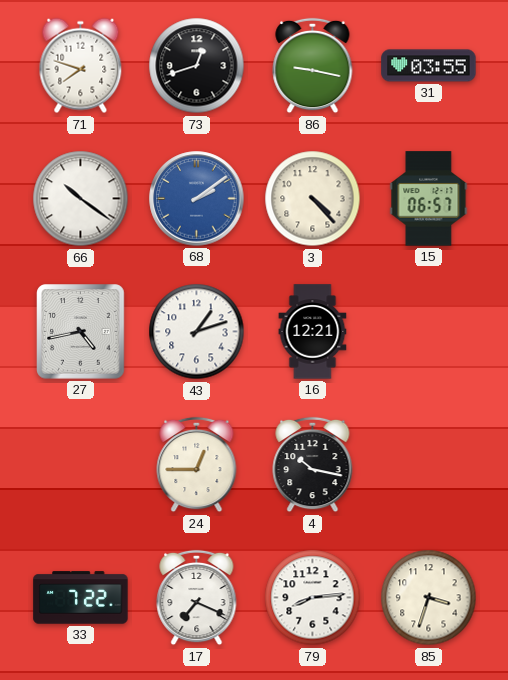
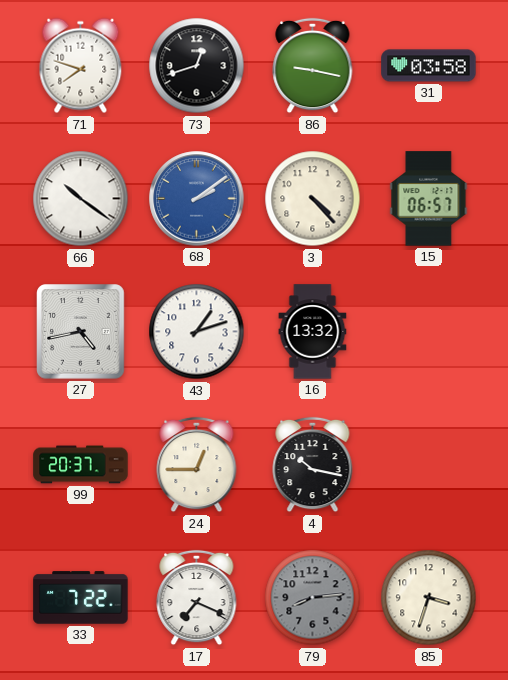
31: 03:55 -> 03:58
16: 12:21 -> 13:32
99: none -> 20:37
79 dial: white -> grey
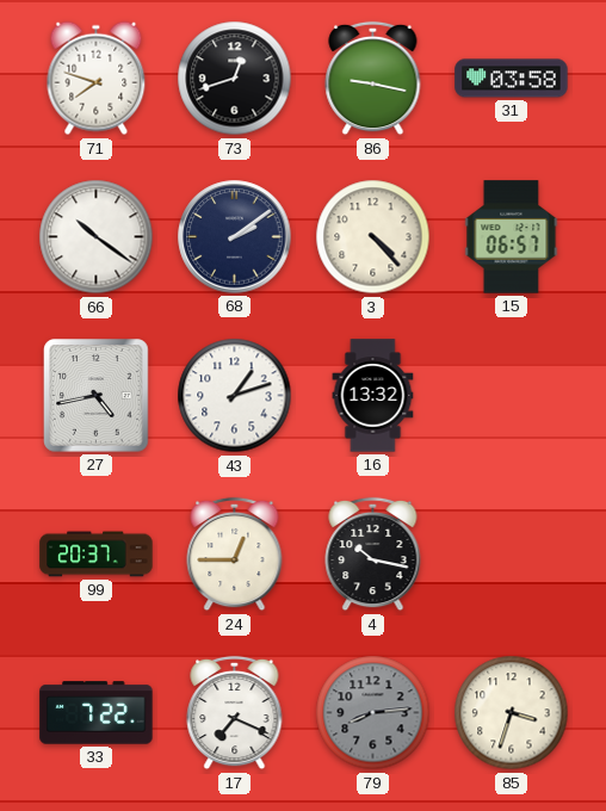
68 dial: blue -> navy
